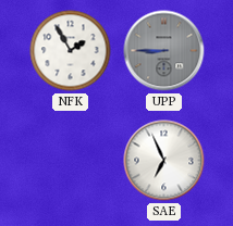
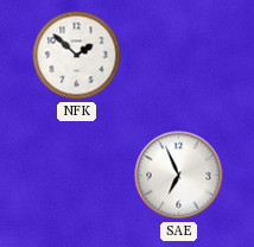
NFK: 1:55 -> 1:52
UPP: 8:45 -> none
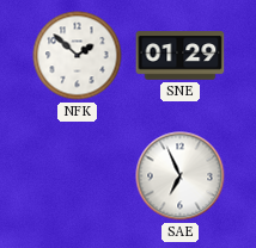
SNE: none -> 01:29
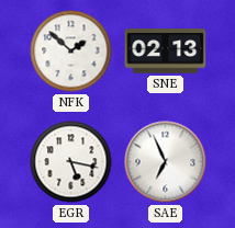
SNE: 01:29 -> 02:13
EGR: none -> 5:17
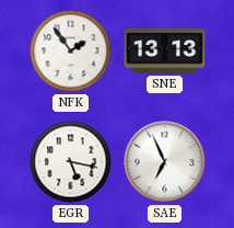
NFK: 1:52 -> 1:54
SNE: 02:13 -> 13:13
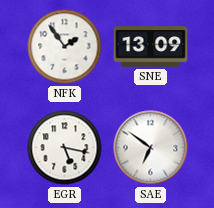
SNE: 13:13 -> 13:09
SAE: 6:56 -> 6:51
